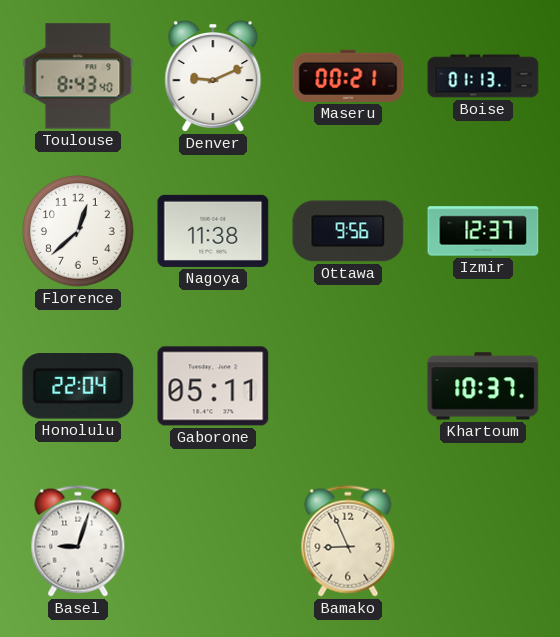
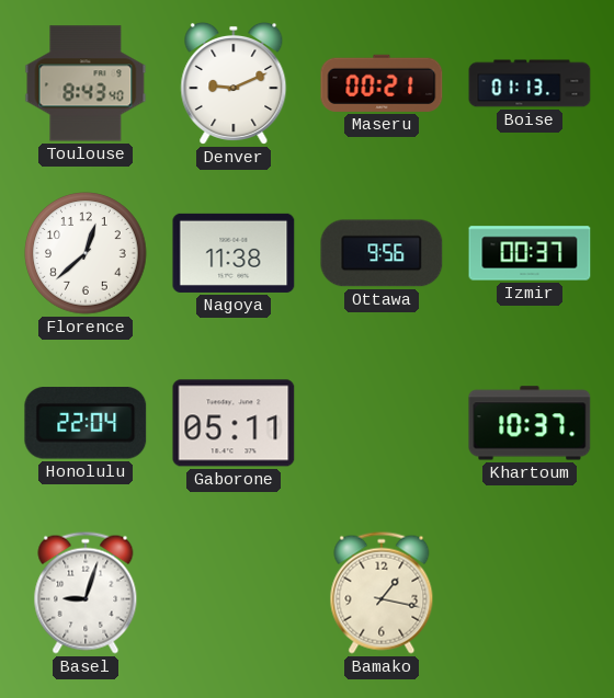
Izmir: 12:37 -> 00:37
Bamako: 8:56 -> 1:17
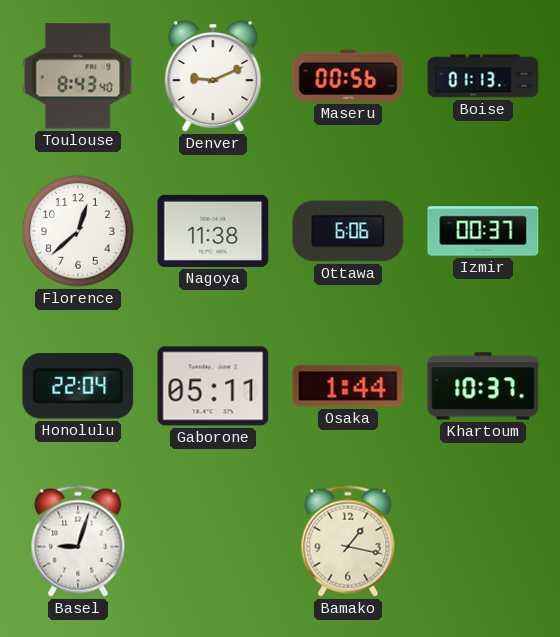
Maseru: 00:21 -> 00:56
Ottawa: 9:56 -> 6:06
Osaka: none -> 1:44
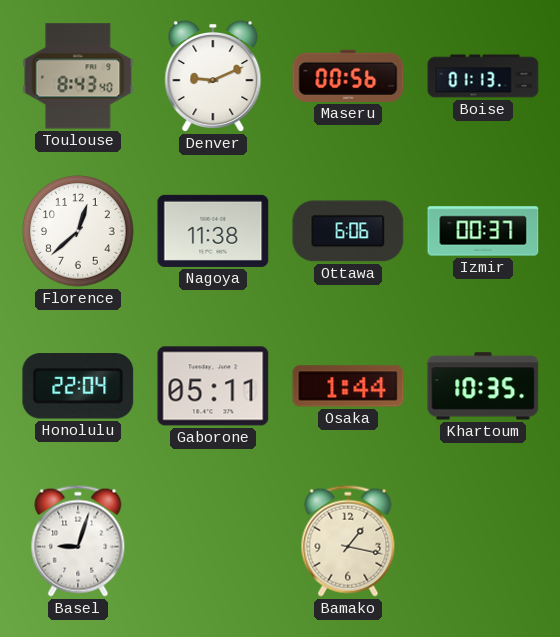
Khartoum: 10:37 -> 10:35
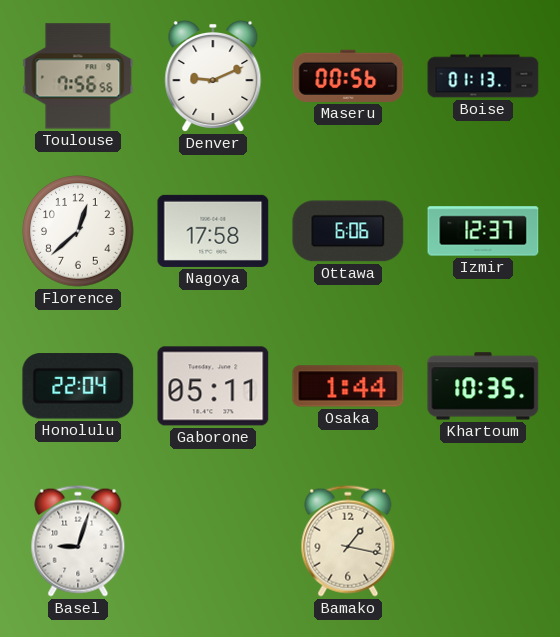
Toulouse: 8:43 -> 7:56
Nagoya: 11:38 -> 17:58
Izmir: 00:37 -> 12:37
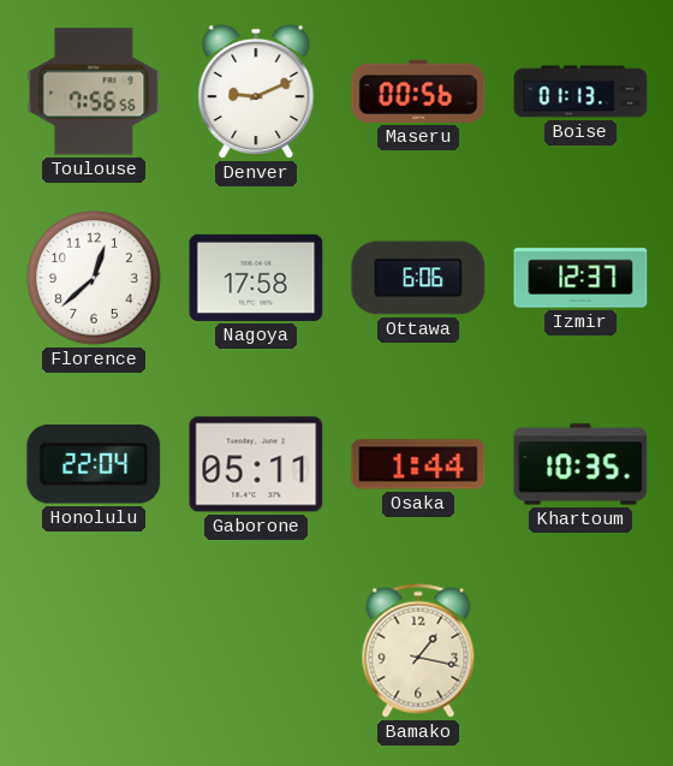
Basel: 9:03 -> none
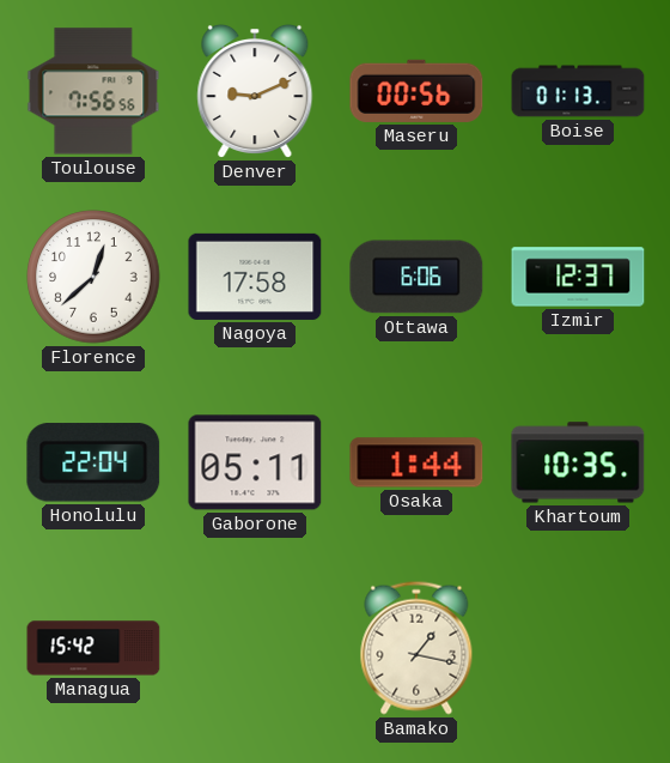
Managua: none -> 15:42
